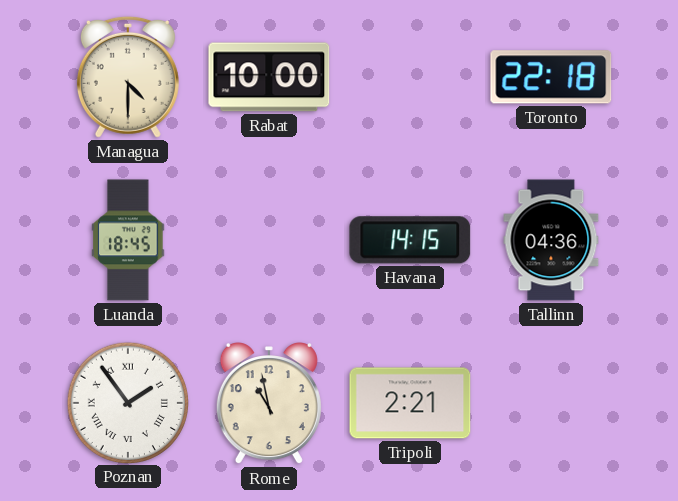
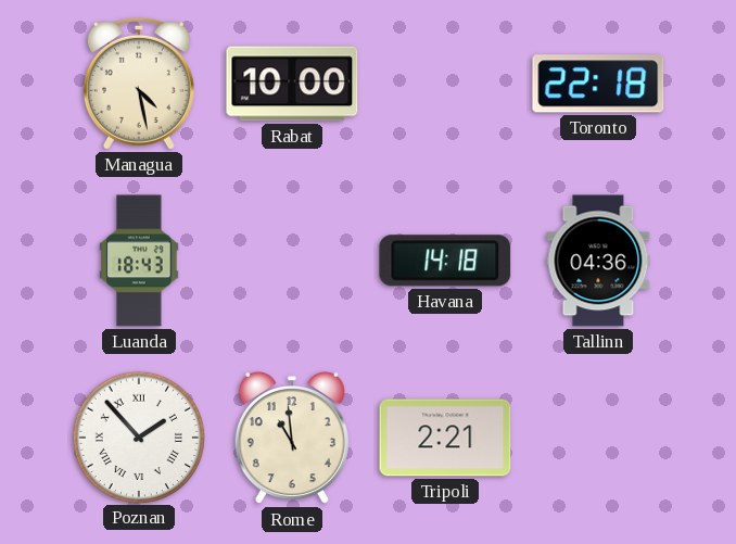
Managua: 4:30 -> 4:28
Luanda: 18:45 -> 18:43
Havana: 14:15 -> 14:18
Poznan: 1:54 -> 1:53
Rome: 10:58 -> 10:59
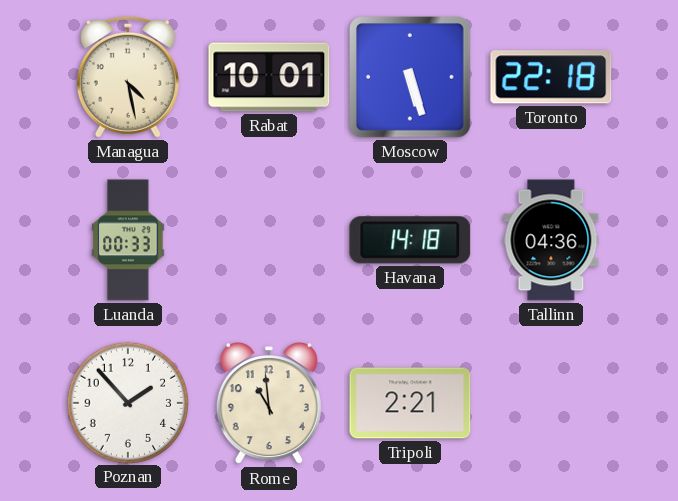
Rabat: 10:00 -> 10:01
Moscow: none -> 5:27
Luanda: 18:43 -> 00:33
Poznan numerals: Roman -> Arabic
